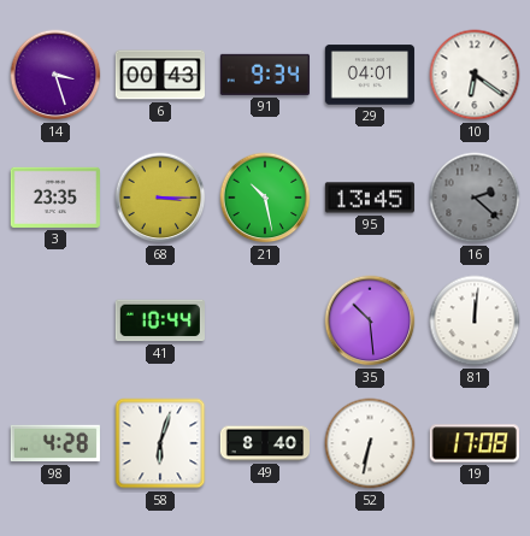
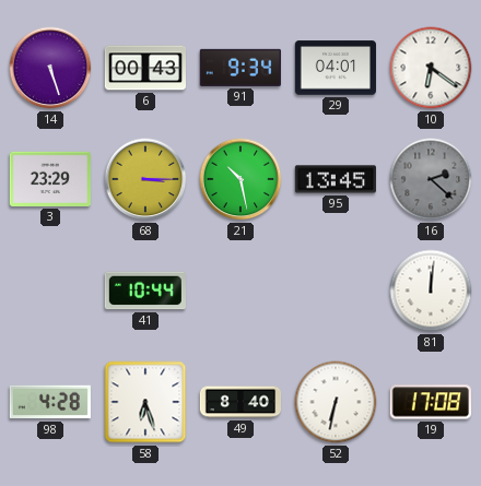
14: 3:27 -> 5:27
3: 23:35 -> 23:29
35: 10:29 -> none
58: 6:03 -> 6:27
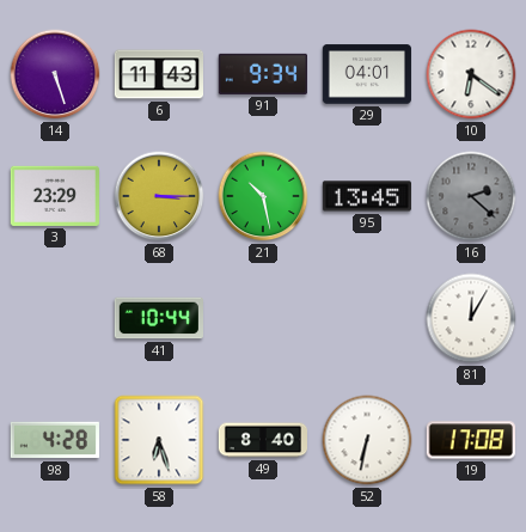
6: 00:43 -> 11:43
81: 12:01 -> 12:05
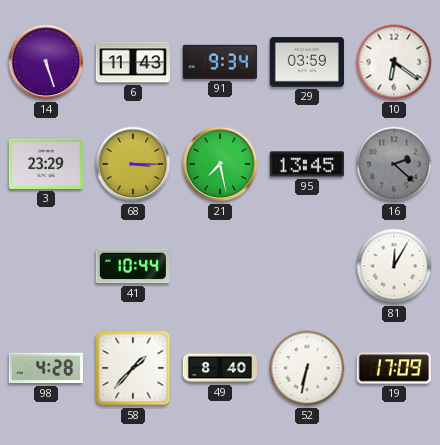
29: 04:01 -> 03:59
21: 10:28 -> 7:28
58: 6:27 -> 1:37
19: 17:08 -> 17:09
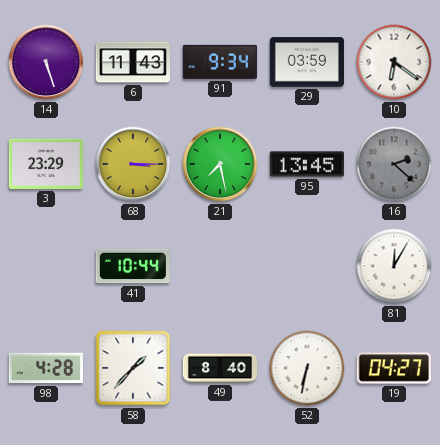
19: 17:09 -> 04:27
